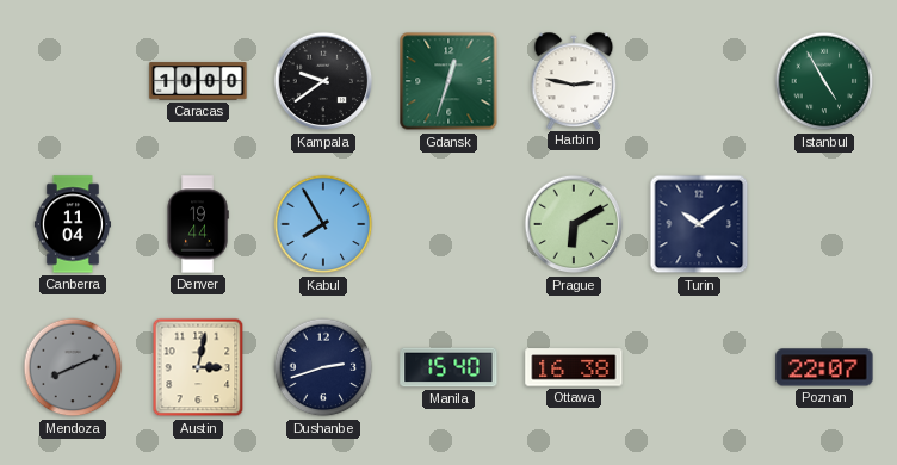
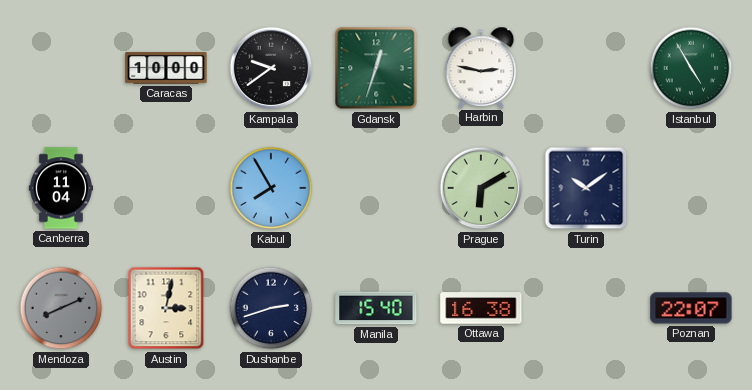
Denver: 19:44 -> none
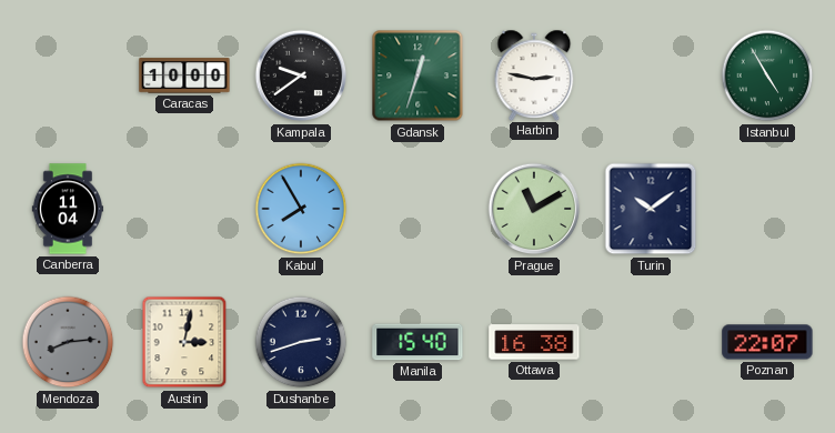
Prague: 6:10 -> 11:10
Mendoza: 8:11 -> 8:14
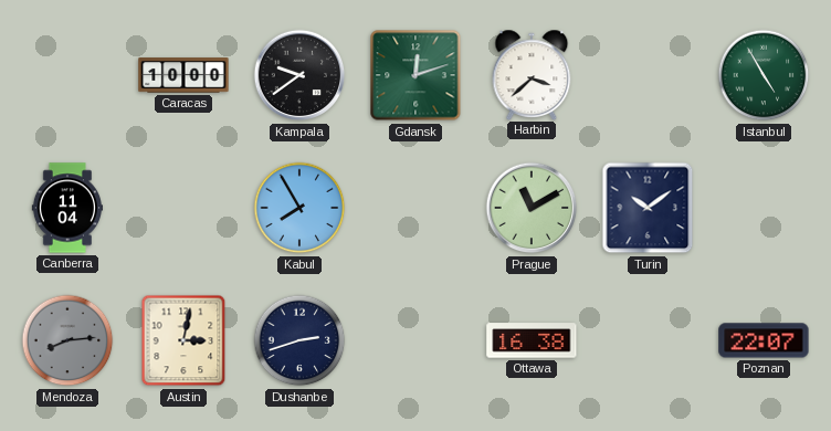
Gdansk: 12:33 -> 12:12
Harbin: 2:47 -> 3:38
Manila: 15:40 -> none
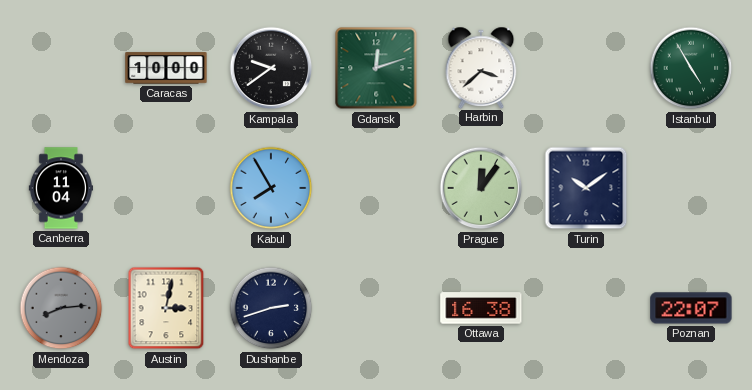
Prague: 11:10 -> 12:06
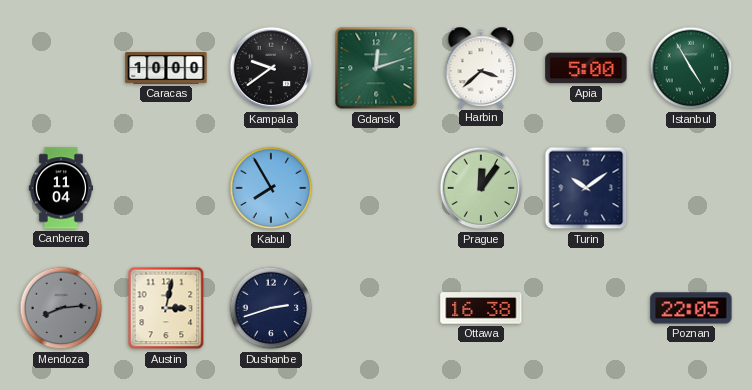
Apia: none -> 5:00
Poznan: 22:07 -> 22:05
